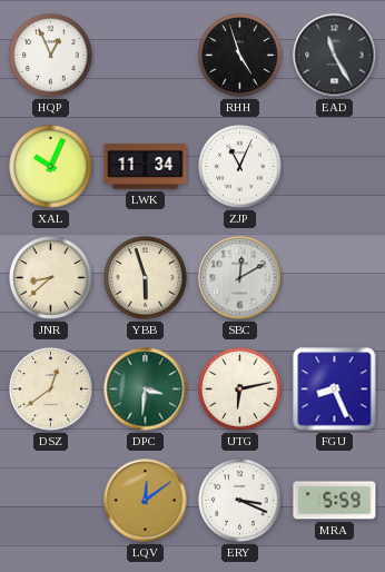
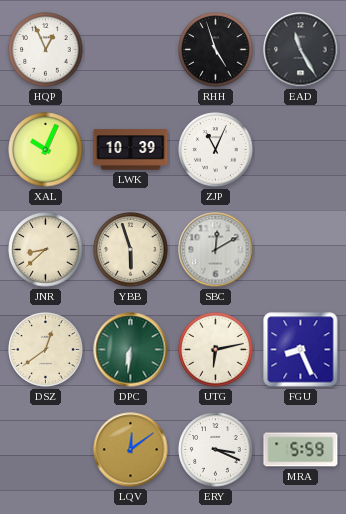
LWK: 11:34 -> 10:39
DPC: 3:31 -> 6:31
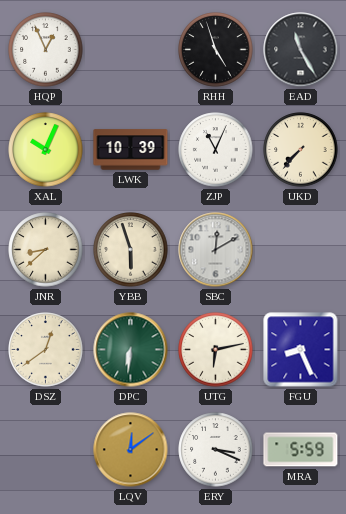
UKD: none -> 7:37
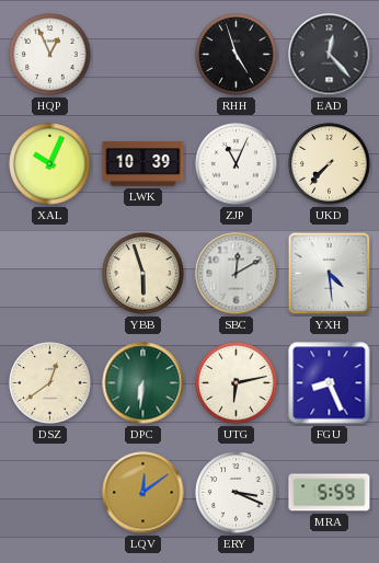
EAD: 11:25 -> 12:23
JNR: 8:38 -> none
YXH: none -> 4:29
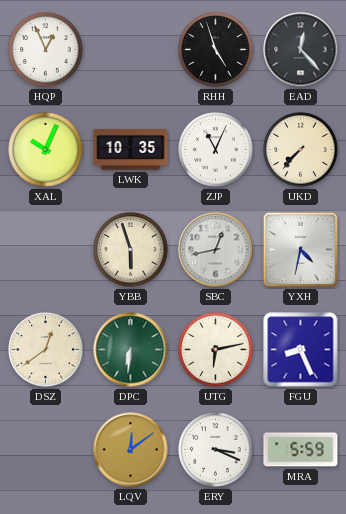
LWK: 10:39 -> 10:35
SBC: 12:10 -> 12:43
YXH: 4:29 -> 4:32
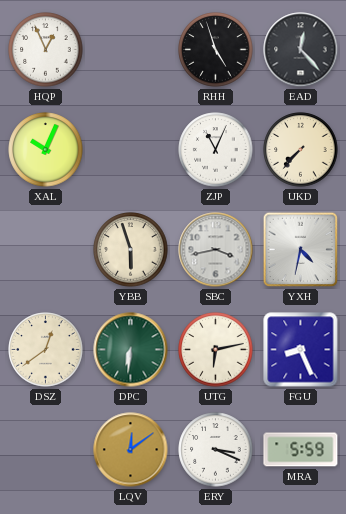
LWK: 10:35 -> none
SBC: 12:43 -> 3:43
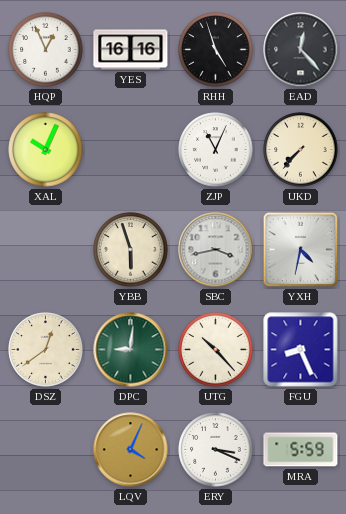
YES: none -> 16:16
DPC: 6:31 -> 9:01
UTG: 6:13 -> 10:23
LQV: 12:09 -> 4:04
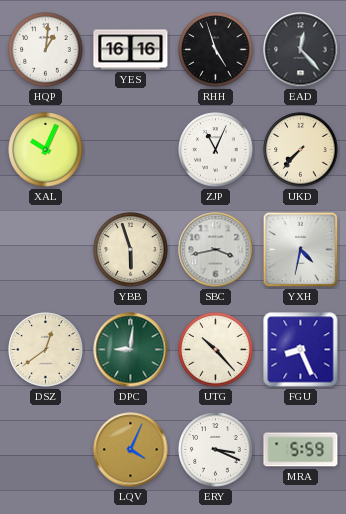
HQP: 12:56 -> 1:01
